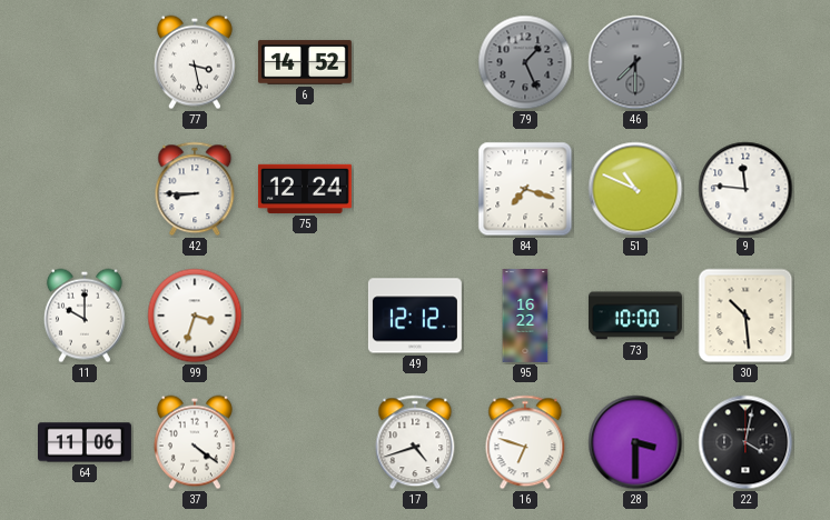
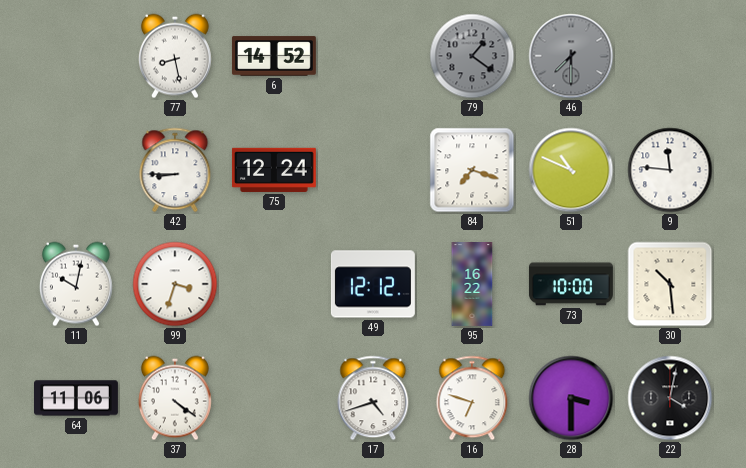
77: 3:28 -> 8:28
79: 1:26 -> 1:21
11: 10:00 -> 10:02
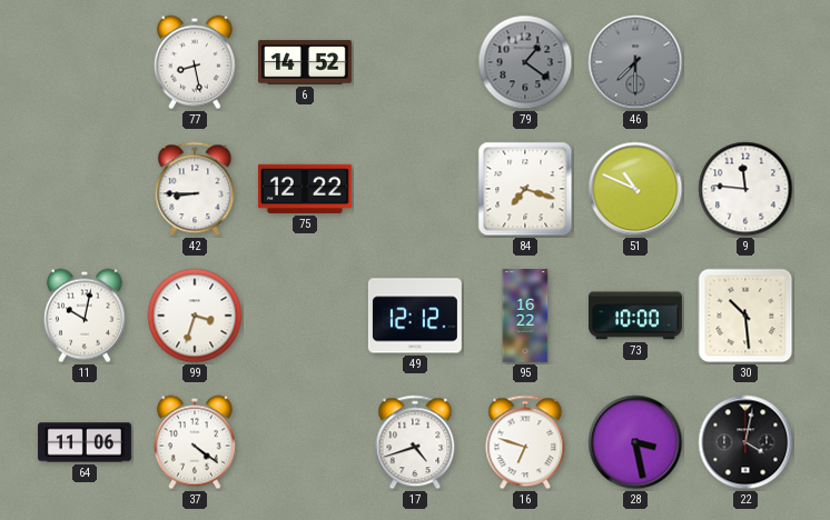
75: 12:24 -> 12:22
28: 3:30 -> 3:28
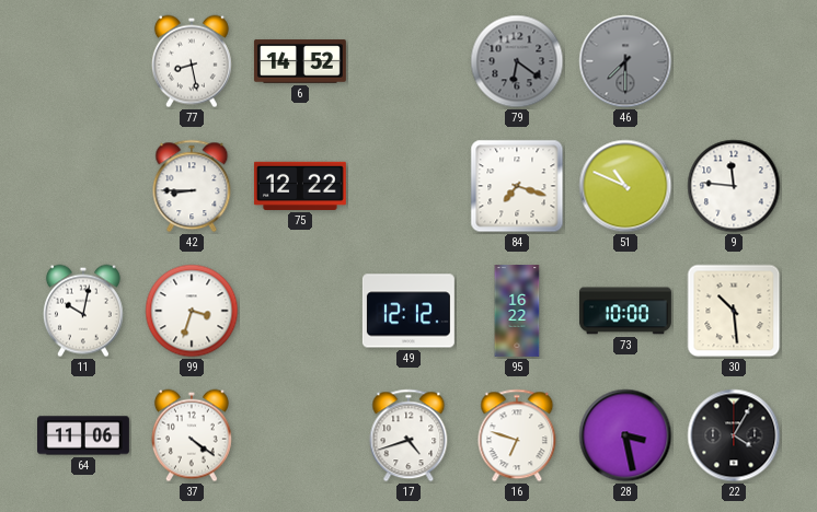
79: 1:21 -> 6:21
22: 4:02 -> 4:05
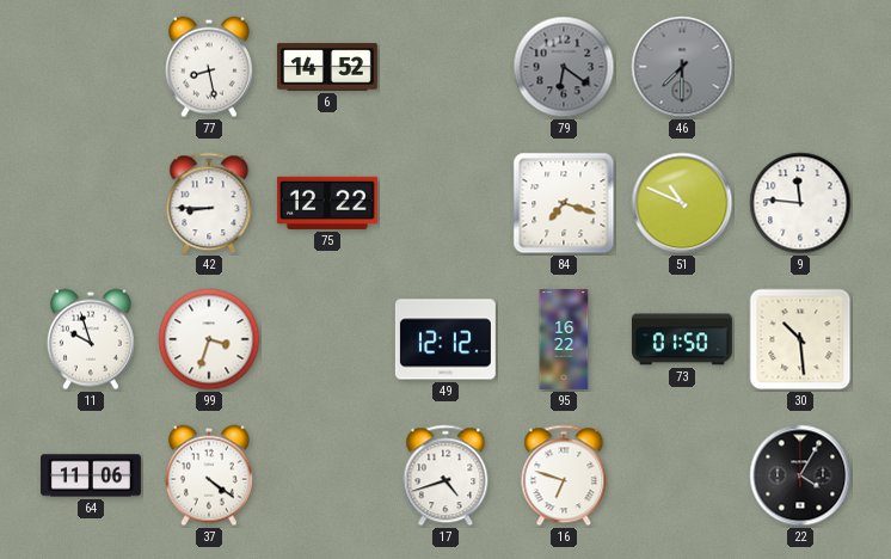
11: 10:02 -> 9:57
73: 10:00 -> 01:50
28: 3:28 -> none
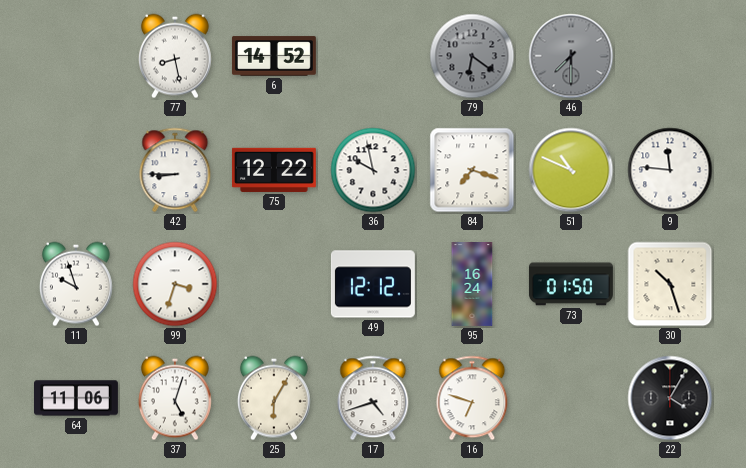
36: none -> 9:58
95: 16:22 -> 16:24
30: 10:29 -> 10:27
37: 4:21 -> 5:03
25: none -> 6:05
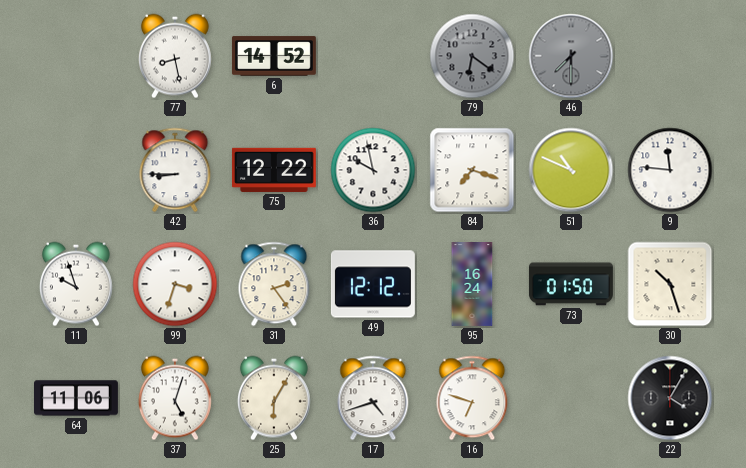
31: none -> 2:24
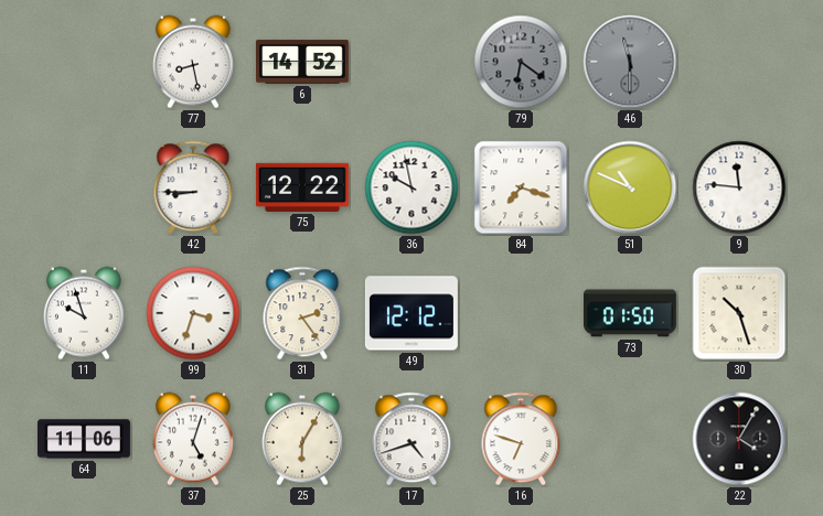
46: 7:30 -> 11:30
95: 16:24 -> none
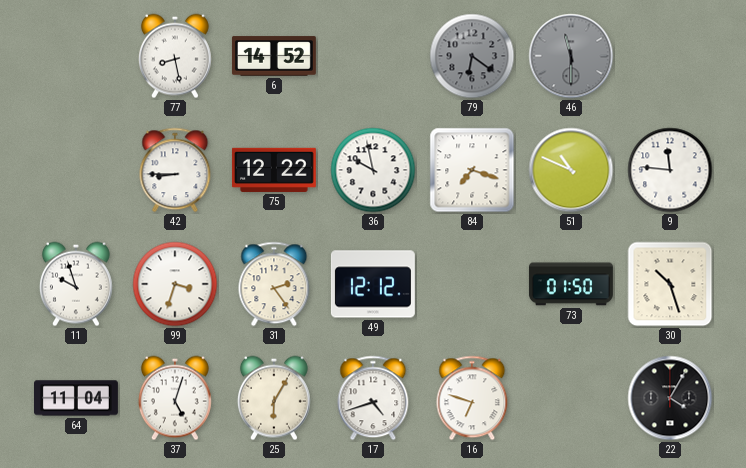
64: 11:06 -> 11:04
